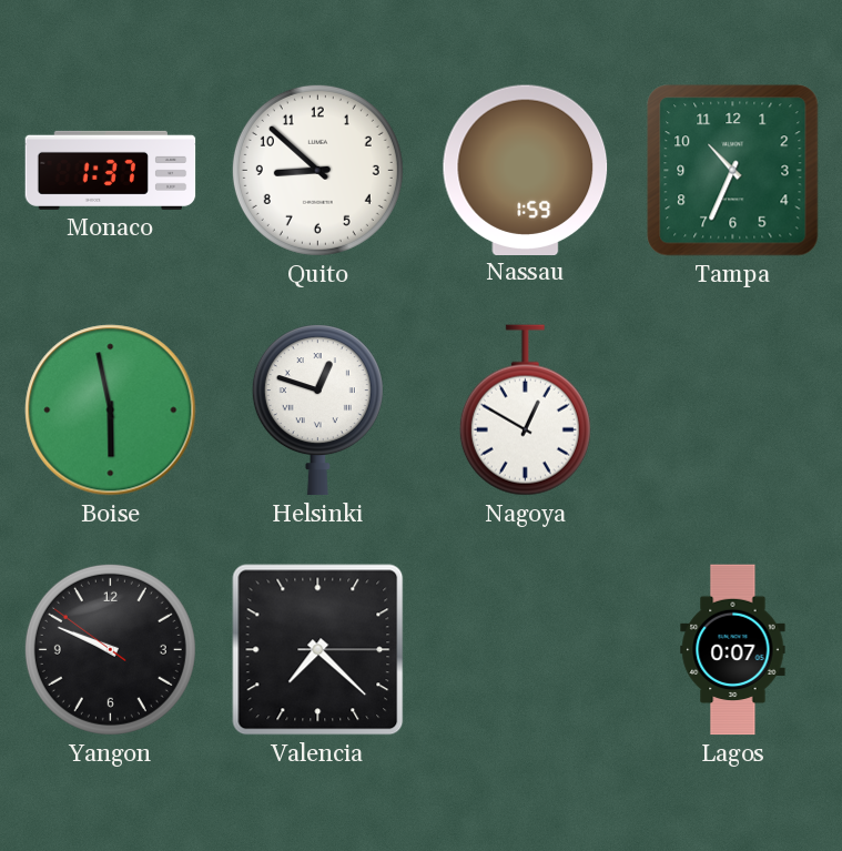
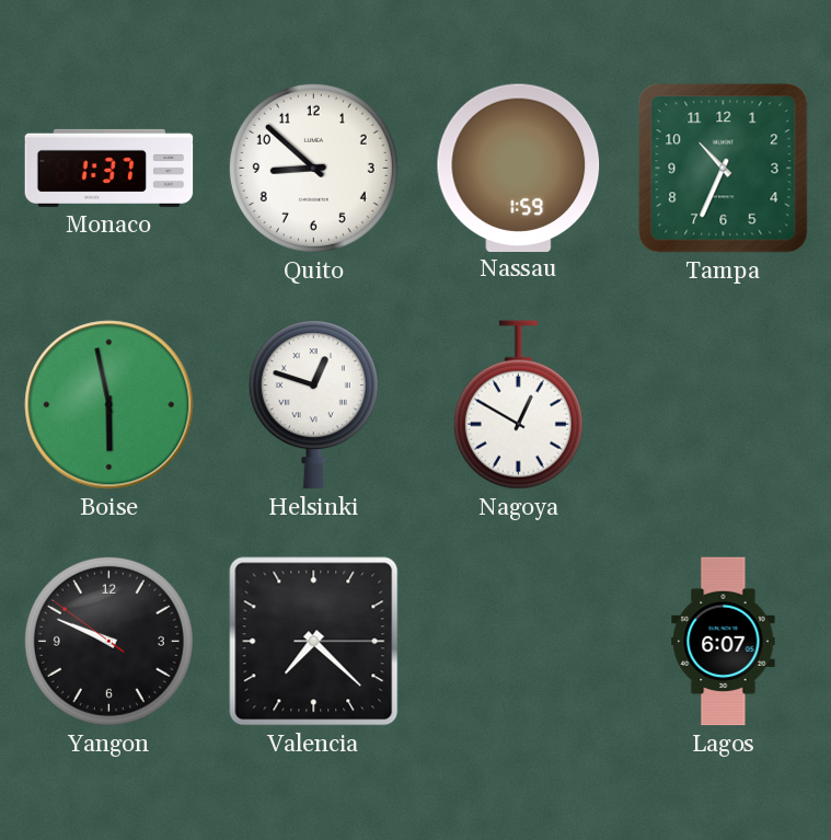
Lagos: 0:07 -> 6:07
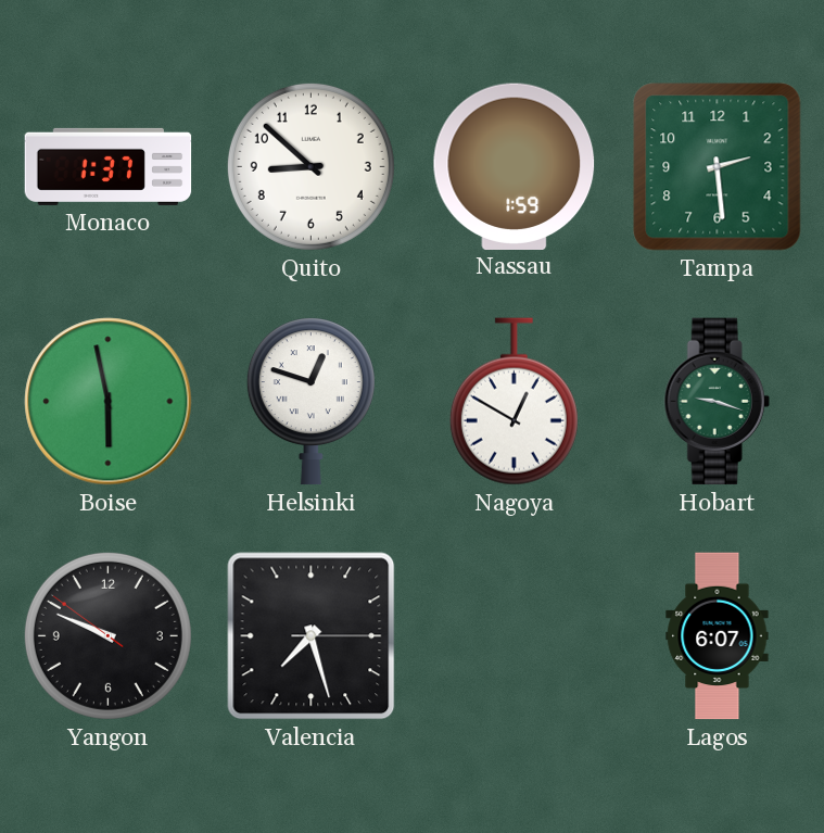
Tampa: 10:34 -> 2:29
Hobart: none -> 9:18
Valencia: 7:22 -> 7:27
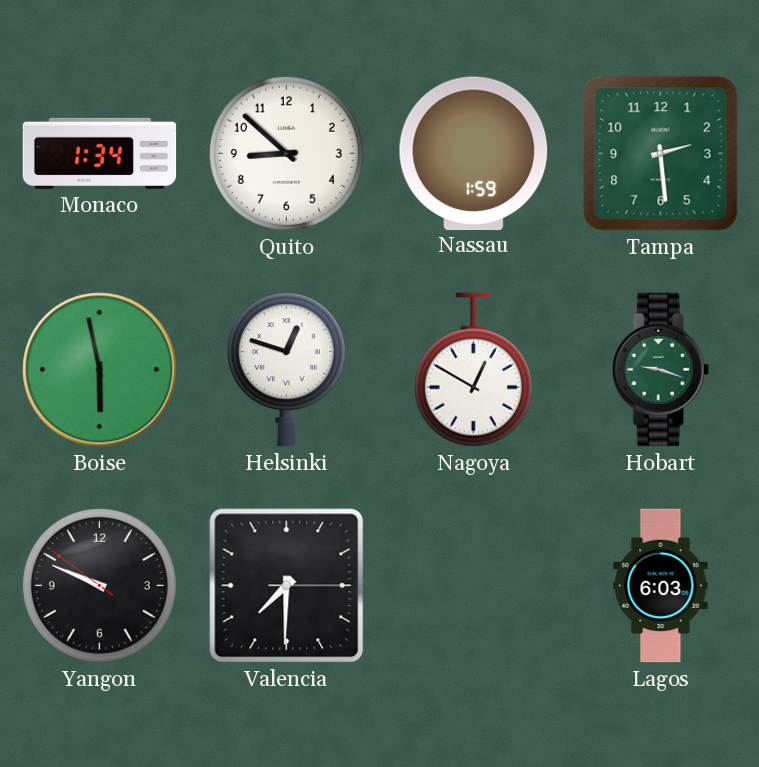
Monaco: 1:37 -> 1:34
Valencia: 7:27 -> 7:30
Lagos: 6:07 -> 6:03
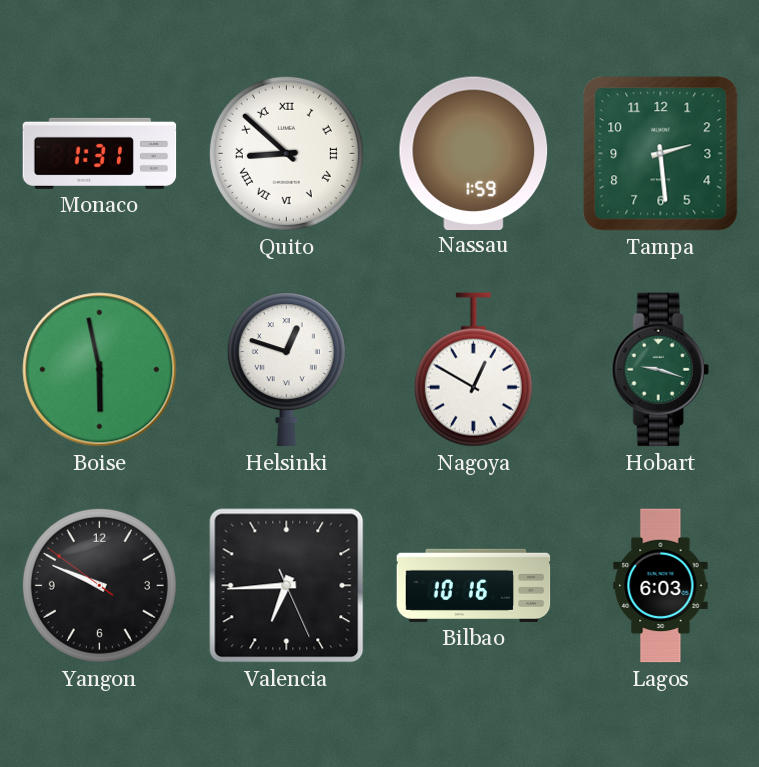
Monaco: 1:34 -> 1:31
Quito numerals: Arabic -> Roman
Valencia: 7:30 -> 6:44
Bilbao: none -> 10:16
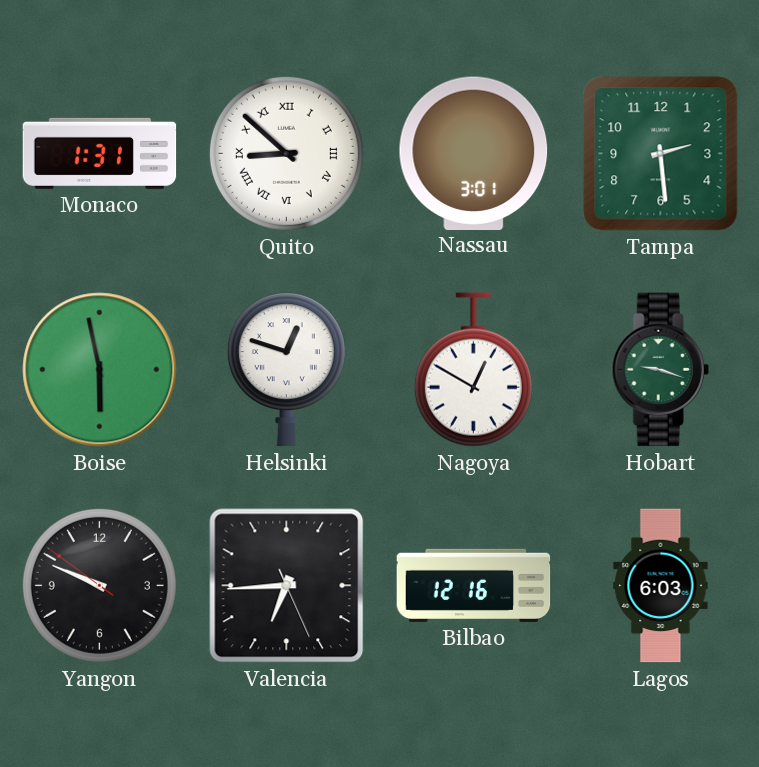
Nassau: 1:59 -> 3:01
Bilbao: 10:16 -> 12:16
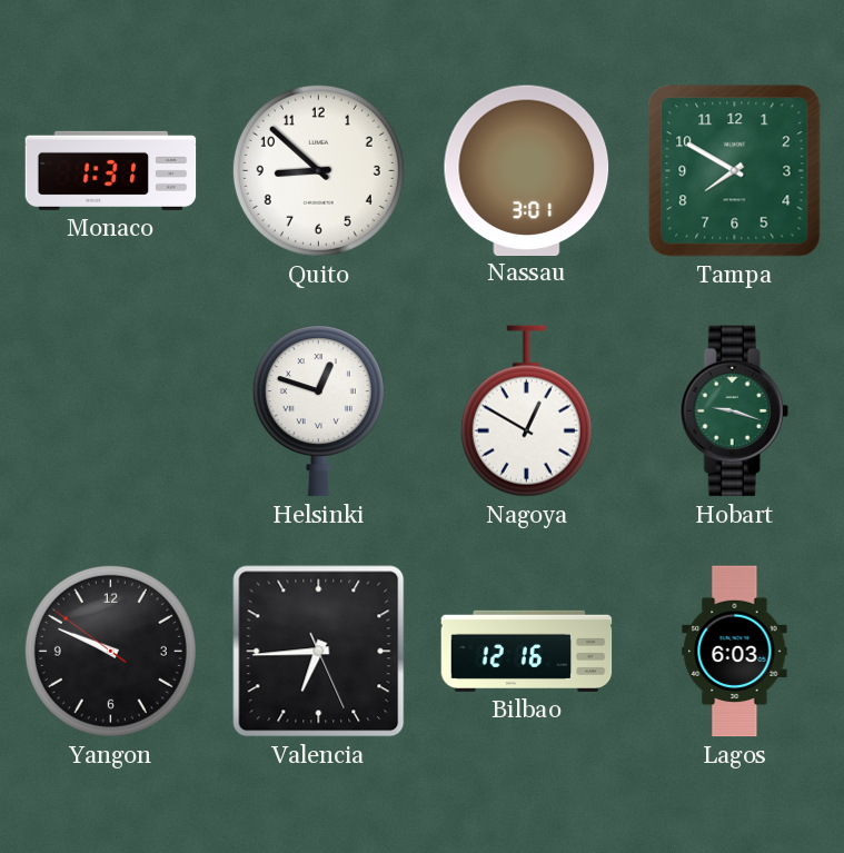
Quito numerals: Roman -> Arabic
Tampa: 2:29 -> 7:50
Boise: 5:58 -> none
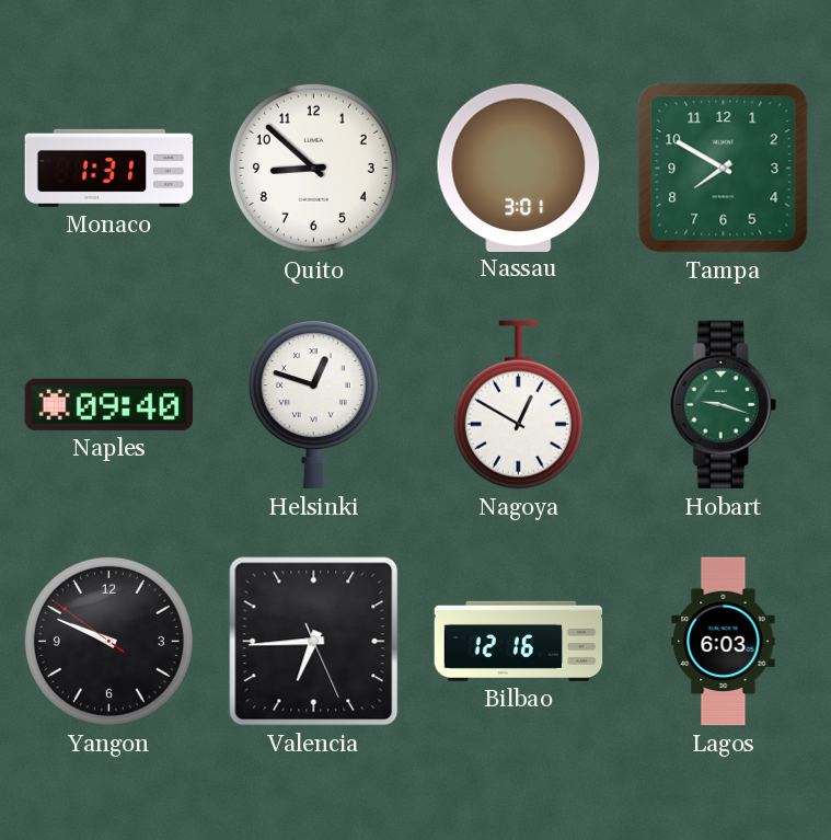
Naples: none -> 09:40
